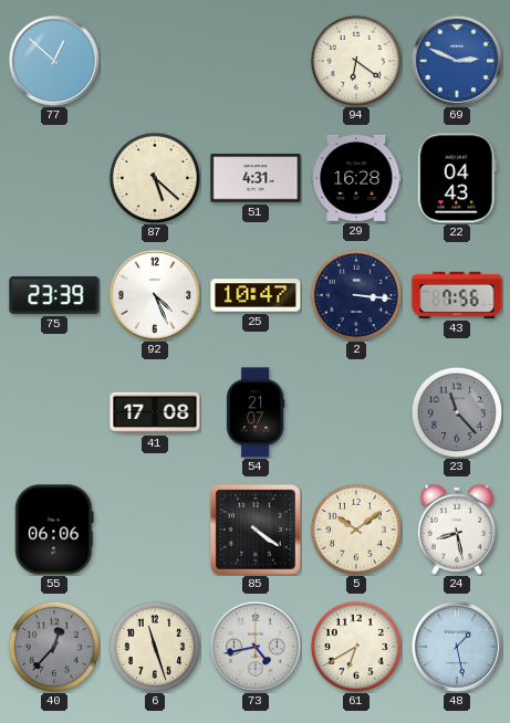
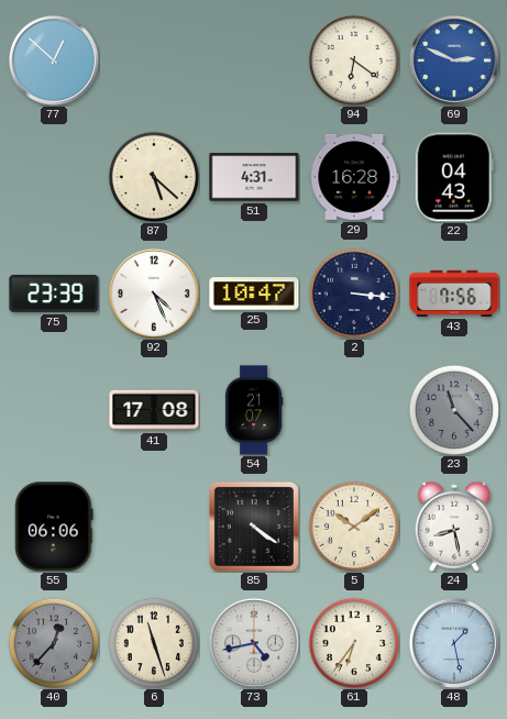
61: 6:40 -> 6:36
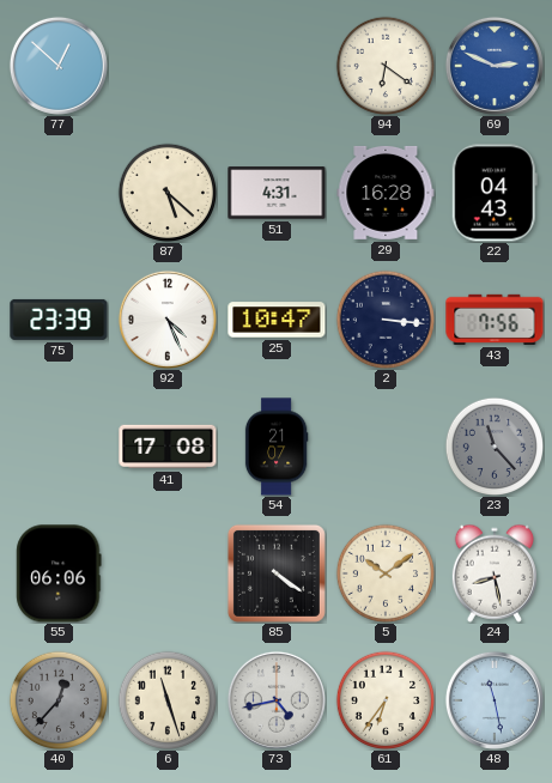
48: 1:28 -> 11:28
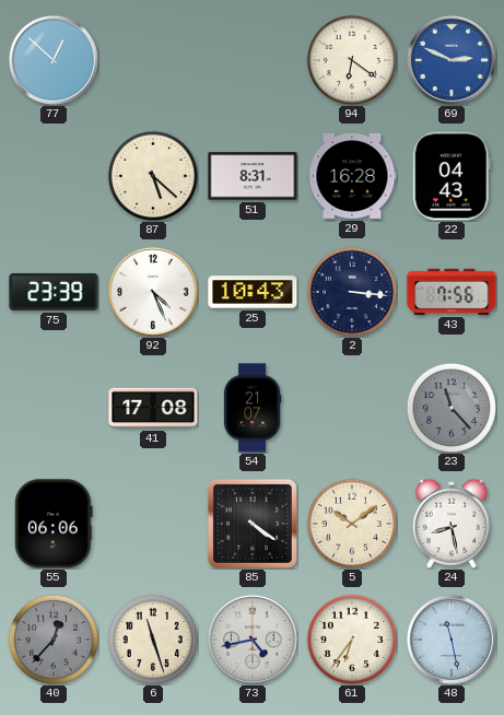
51: 4:31 -> 8:31
25: 10:47 -> 10:43
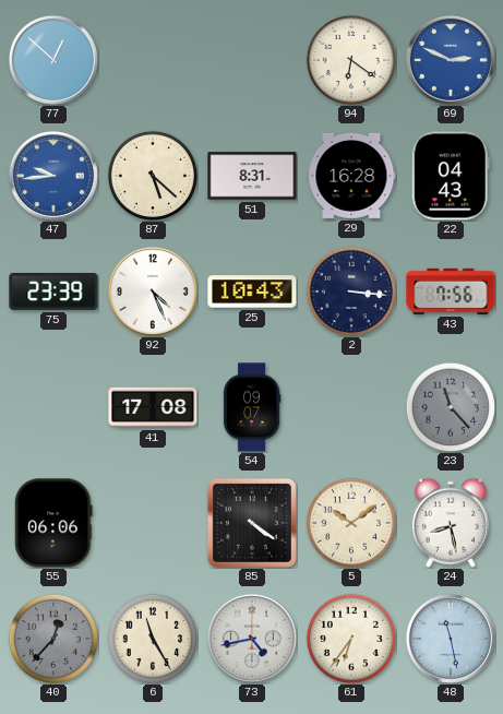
47: none -> 9:44
54: 21:07 -> 09:07
6: 11:27 -> 11:25
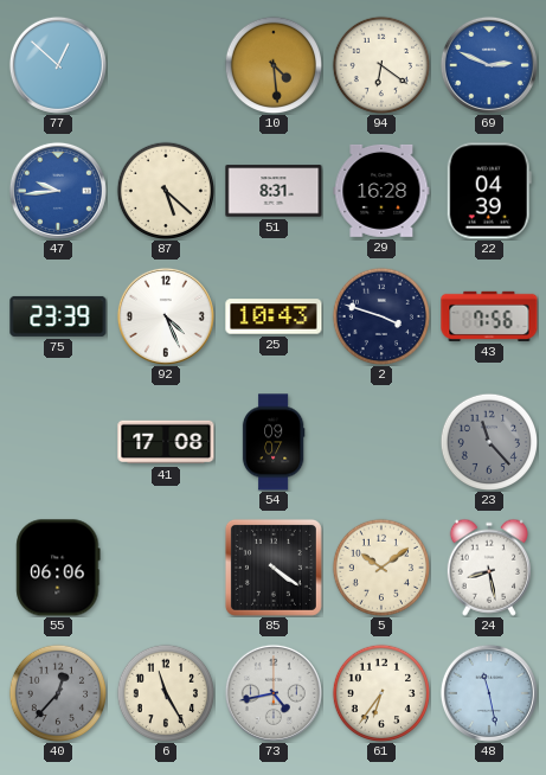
10: none -> 4:29
22: 04:43 -> 04:39
2: 3:16 -> 3:48
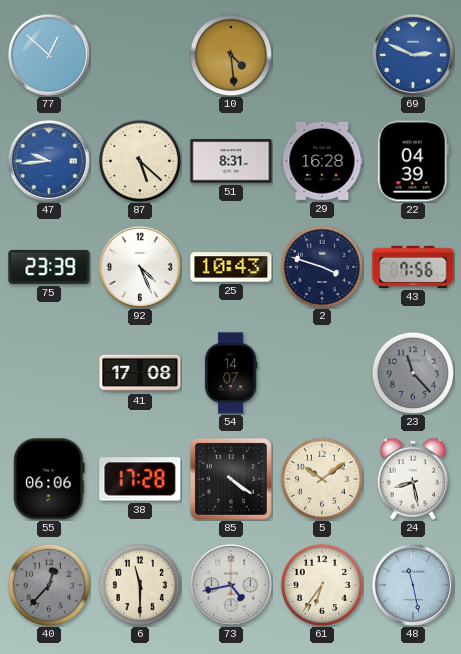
94: 6:21 -> none
54: 09:07 -> 14:07
38: none -> 17:28
6: 11:25 -> 11:30
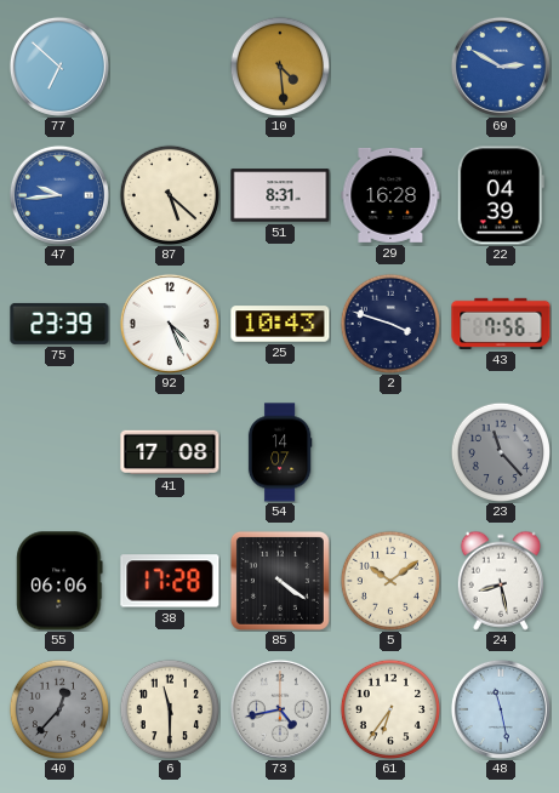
77: 12:52 -> 6:52
69: 2:49 -> 2:50
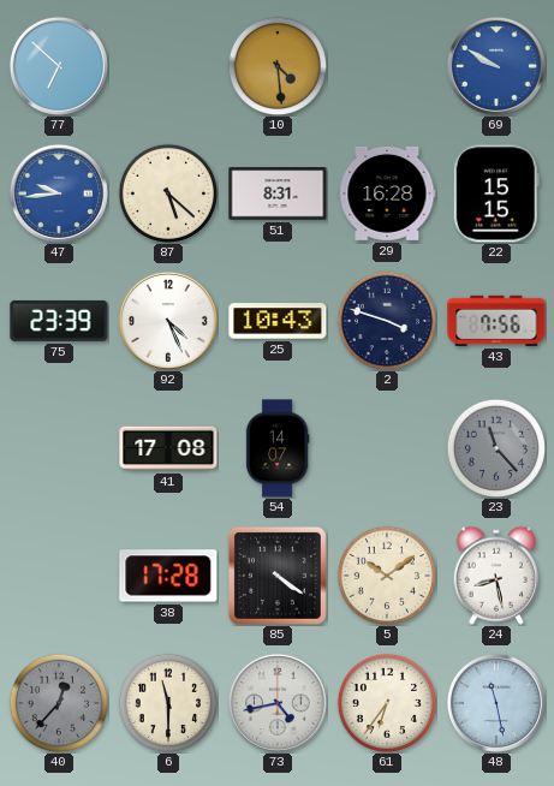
69: 2:50 -> 9:50
22: 04:39 -> 15:15
55: 06:06 -> none
